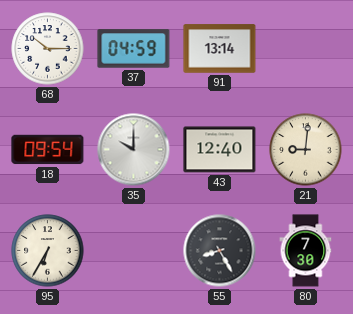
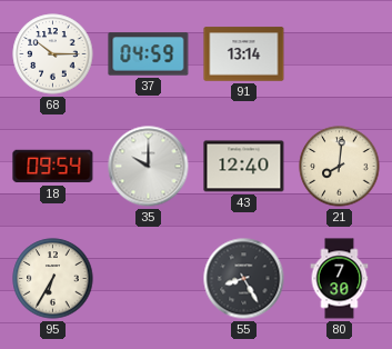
21: 9:01 -> 8:01
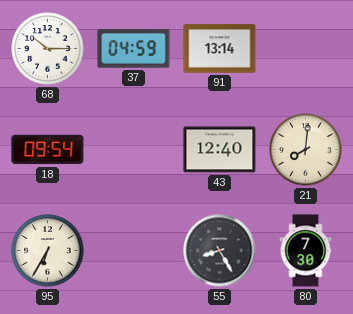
35: 10:00 -> none
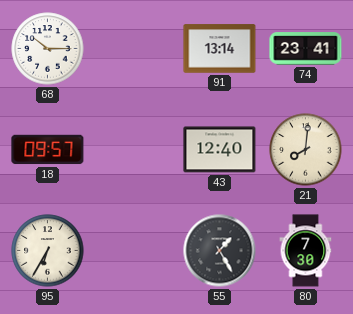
37: 04:59 -> none
74: none -> 23:41
18: 09:54 -> 09:57
55: 8:25 -> 1:25
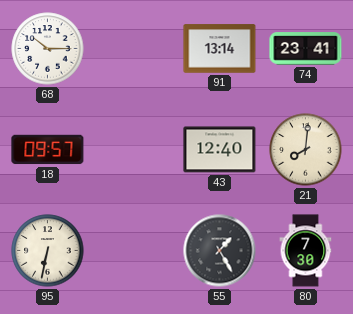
95: 6:35 -> 6:32
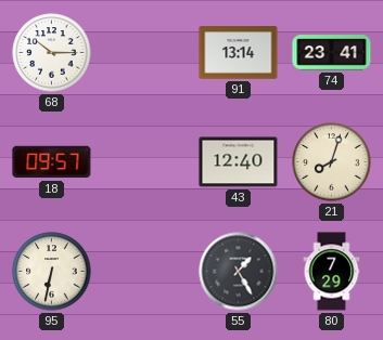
21: 8:01 -> 8:03
80: 7:30 -> 7:29
